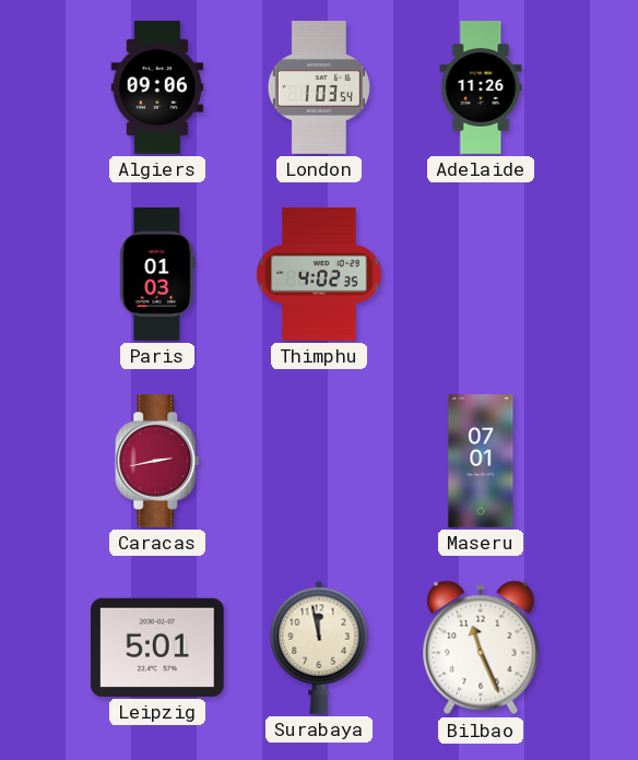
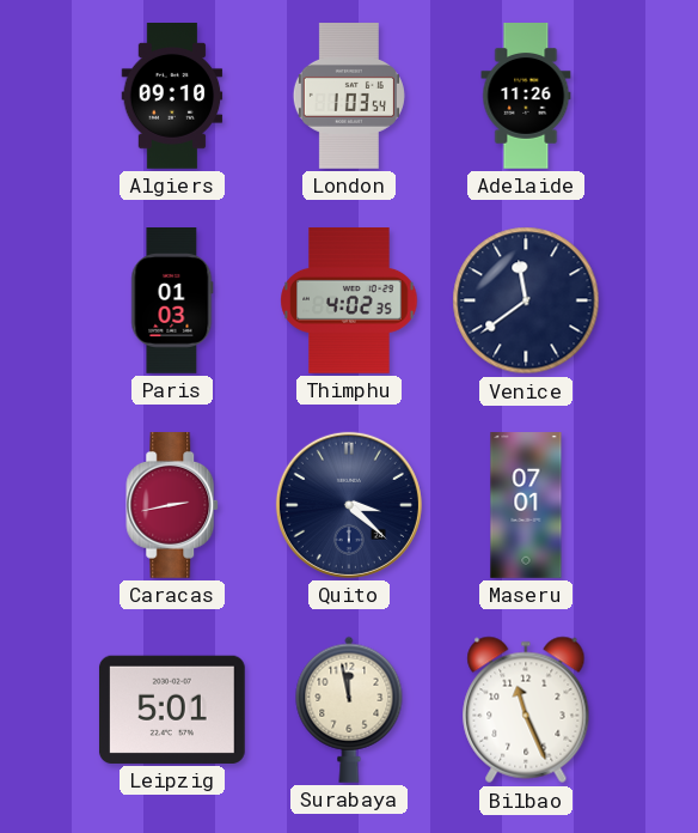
Algiers: 09:06 -> 09:10
Venice: none -> 11:39
Quito: none -> 3:22
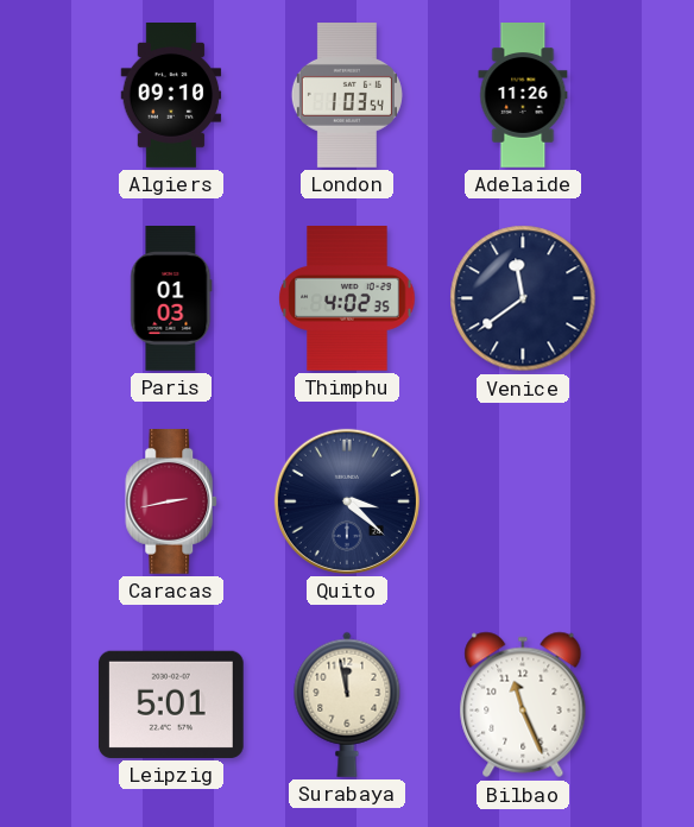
Maseru: 07:01 -> none
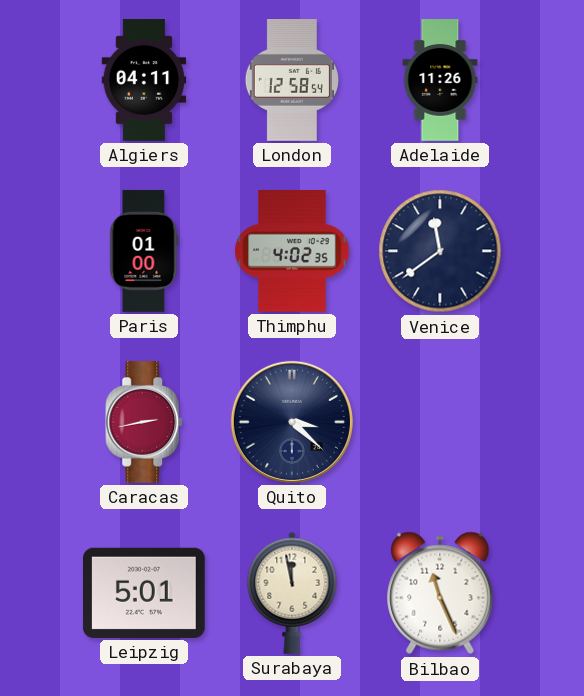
Algiers: 09:10 -> 04:11
London: 1:03 -> 12:58
Paris: 01:03 -> 01:00
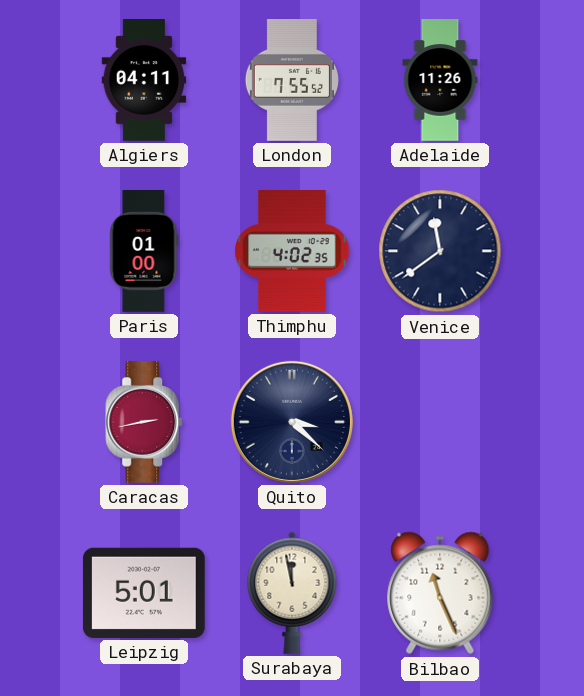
London: 12:58 -> 7:55
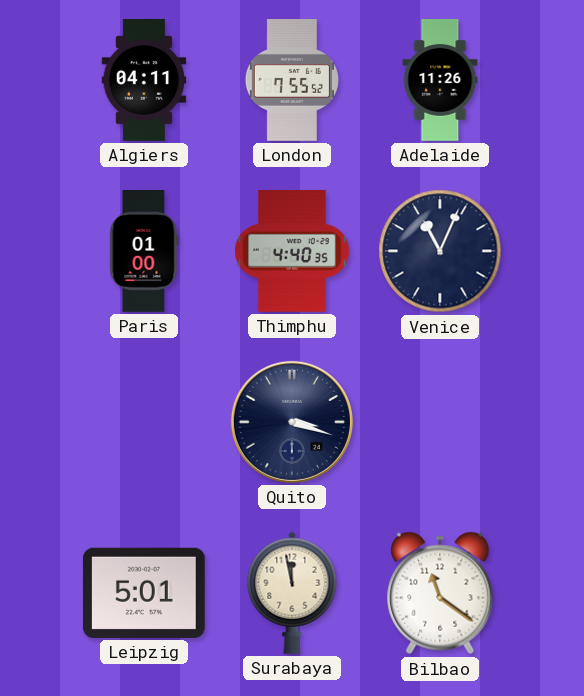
Thimphu: 4:02 -> 4:40
Venice: 11:39 -> 11:04
Caracas: 2:43 -> none
Quito: 3:22 -> 3:18
Bilbao: 11:26 -> 11:21
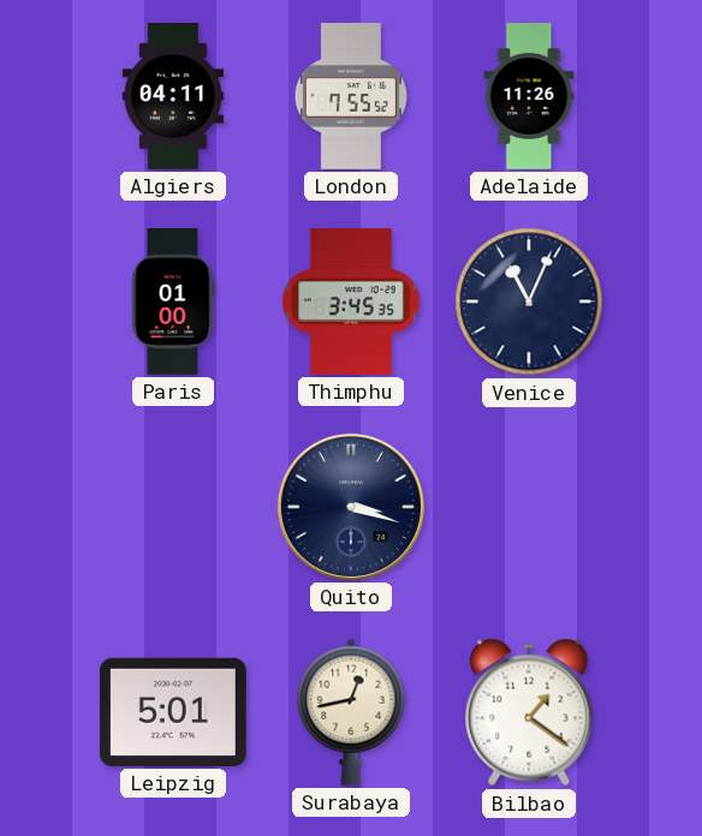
Thimphu: 4:40 -> 3:45
Surabaya: 11:58 -> 12:43
Bilbao: 11:21 -> 1:21
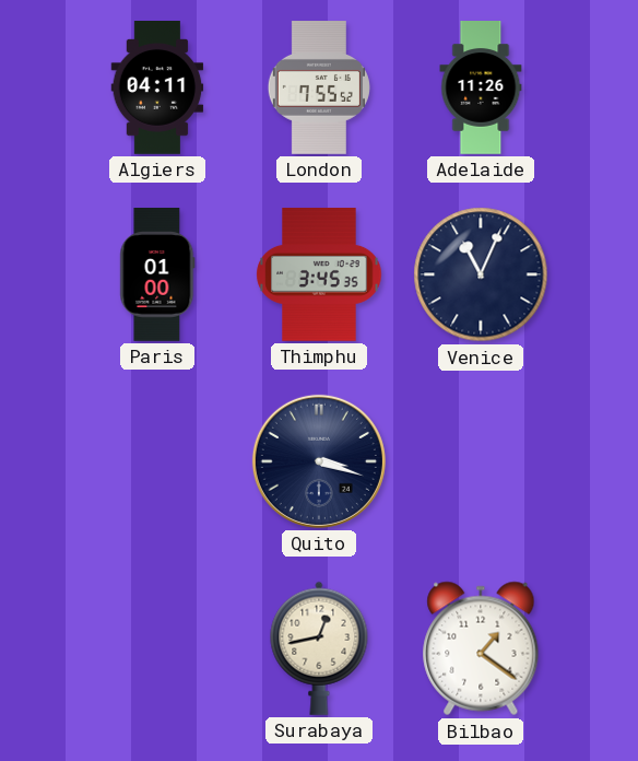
Leipzig: 5:01 -> none
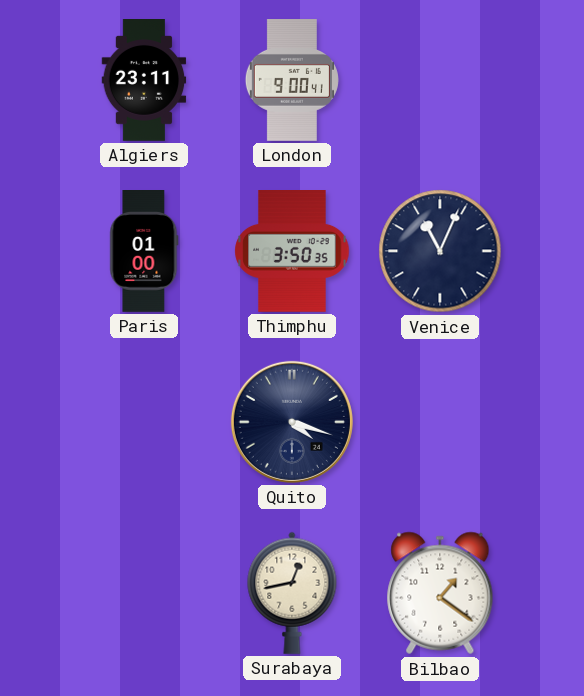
Algiers: 04:11 -> 23:11
London: 7:55 -> 9:00
Adelaide: 11:26 -> none
Thimphu: 3:45 -> 3:50
Quito: 3:18 -> 4:18
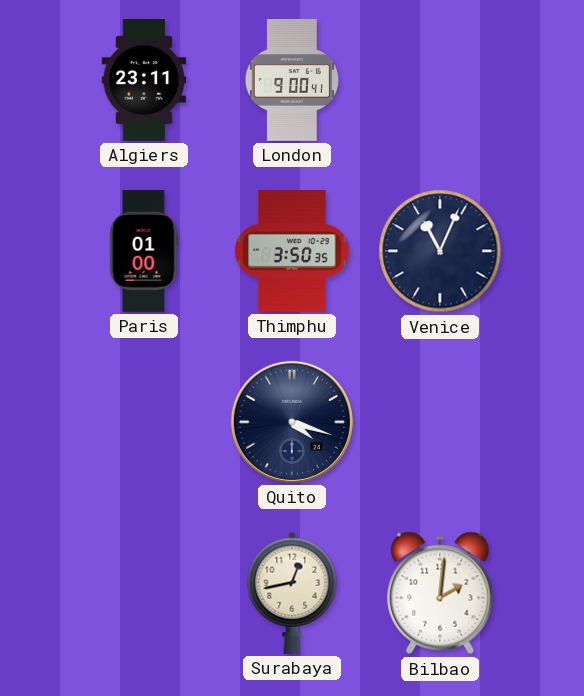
Bilbao: 1:21 -> 2:01
